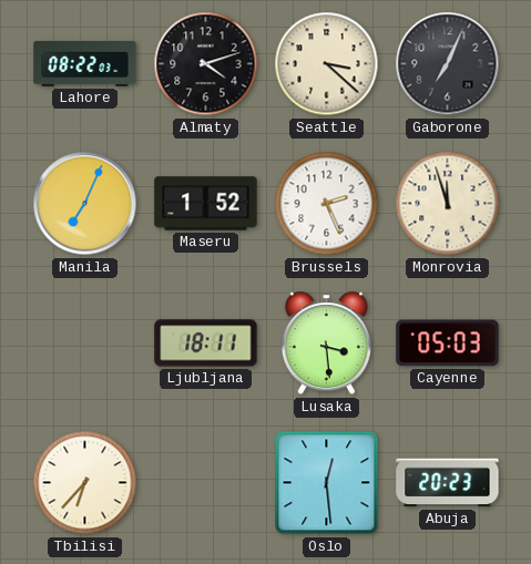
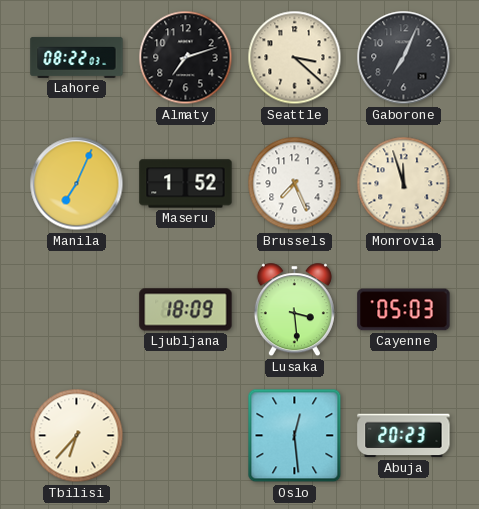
Almaty: 4:12 -> 7:12
Brussels: 2:26 -> 7:26
Ljubljana: 18:11 -> 18:09
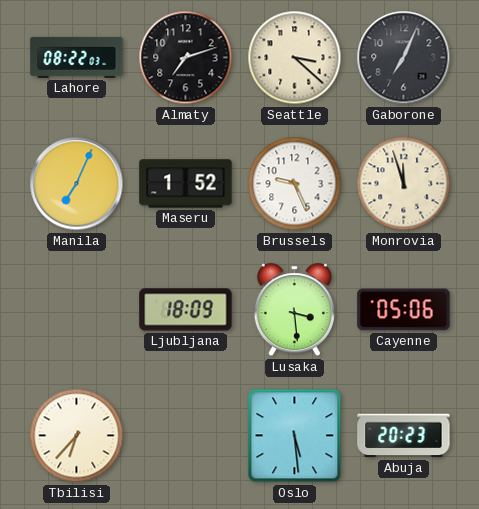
Brussels: 7:26 -> 9:26
Cayenne: 05:03 -> 05:06
Oslo: 12:29 -> 5:29
